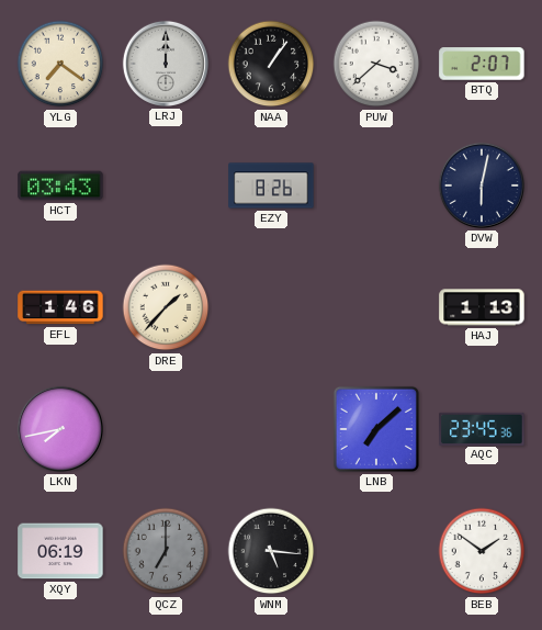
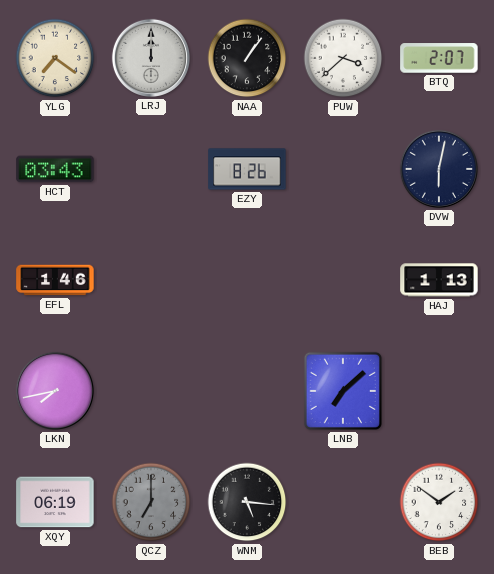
DRE: 1:37 -> none
AQC: 23:45 -> none
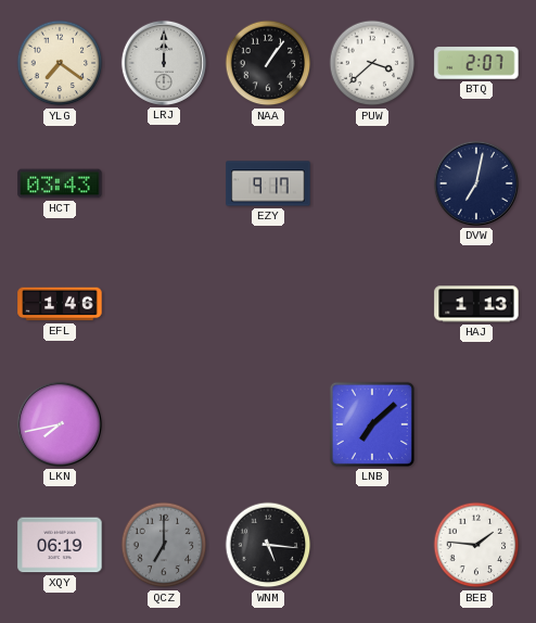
EZY: 8:26 -> 9:17
DVW: 6:02 -> 7:02
BEB: 1:51 -> 1:46
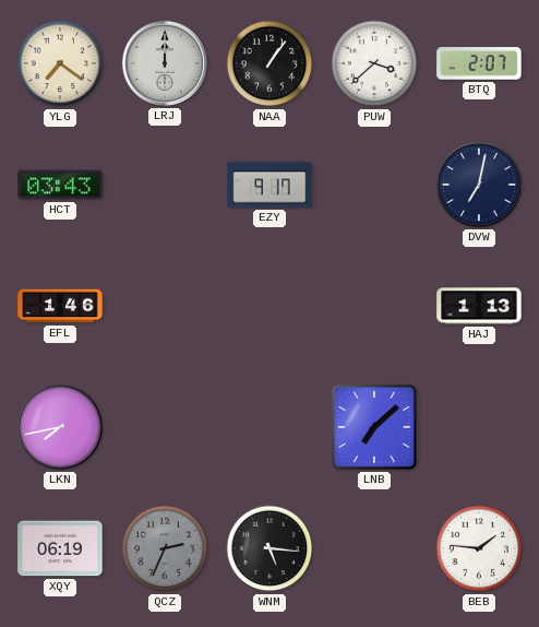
QCZ: 7:00 -> 2:34
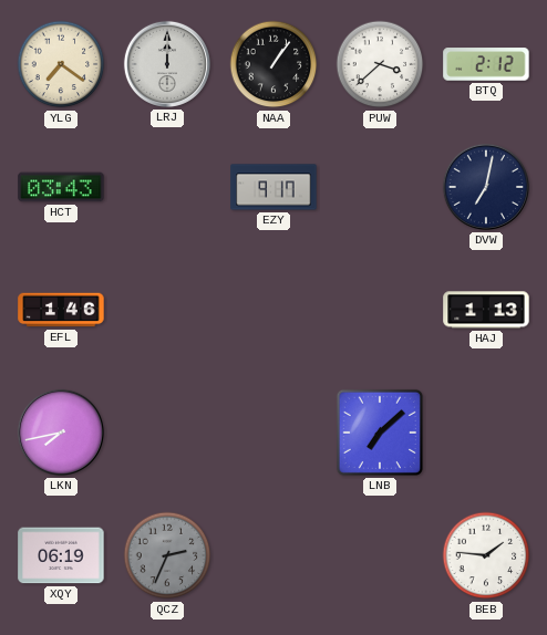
BTQ: 2:07 -> 2:12
WNM: 5:16 -> none
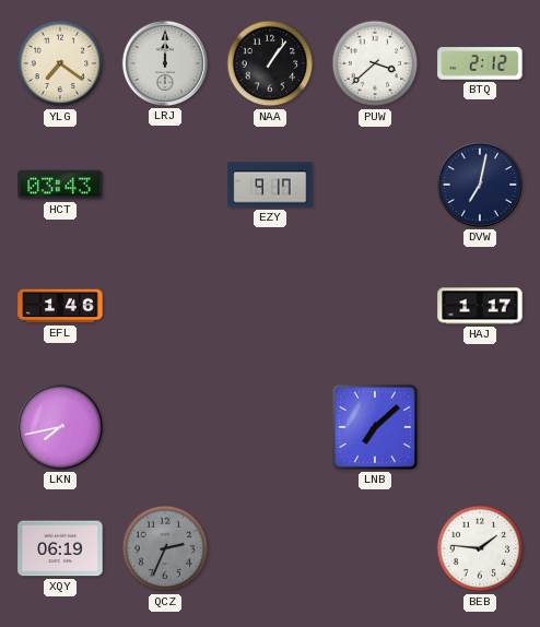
HAJ: 1:13 -> 1:17
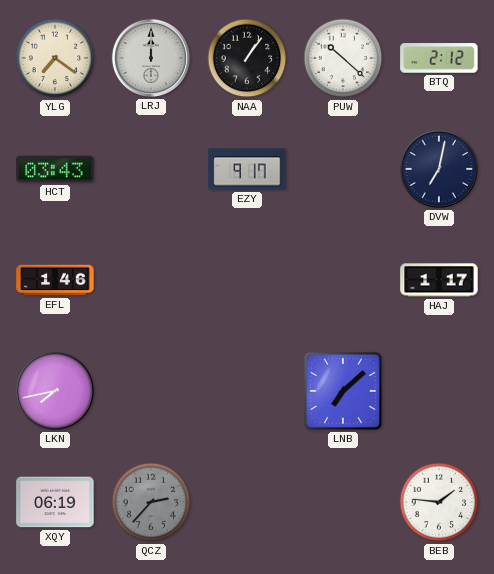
PUW: 3:38 -> 10:22
QCZ: 2:34 -> 2:37
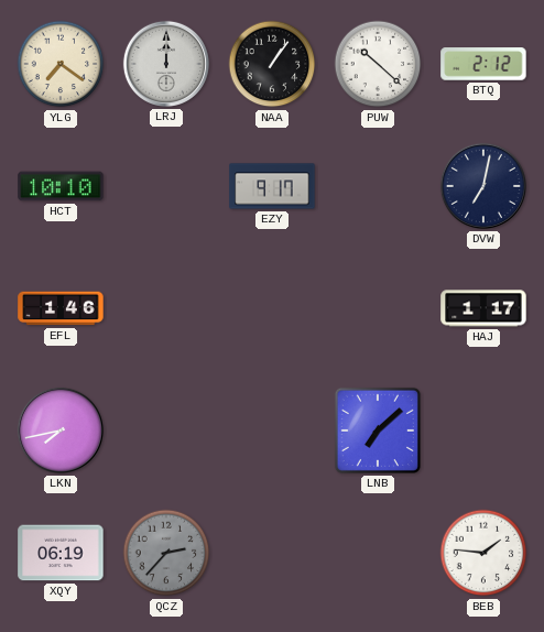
HCT: 03:43 -> 10:10
